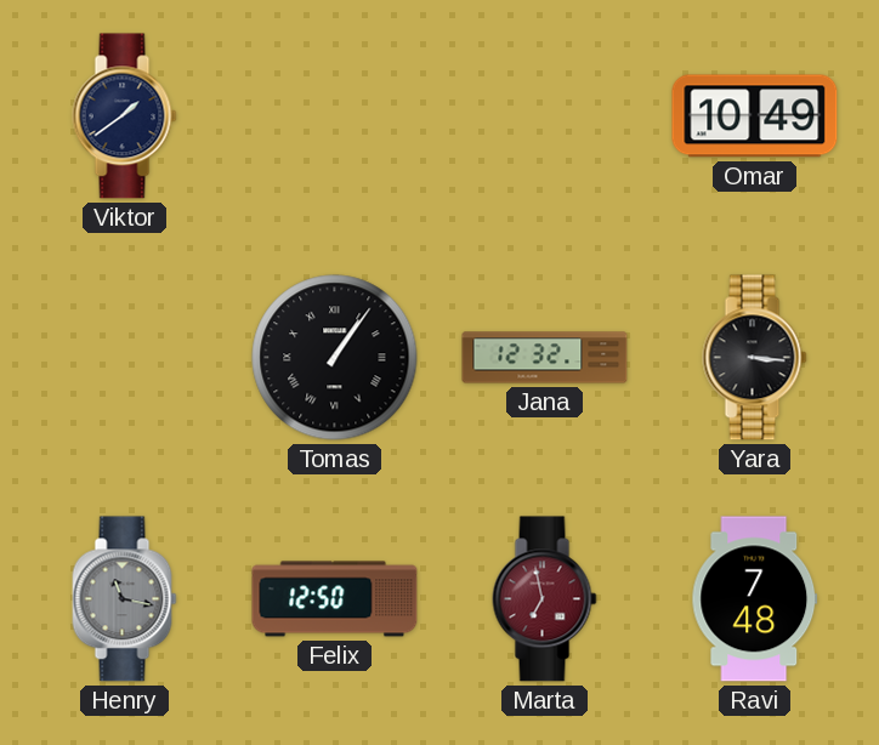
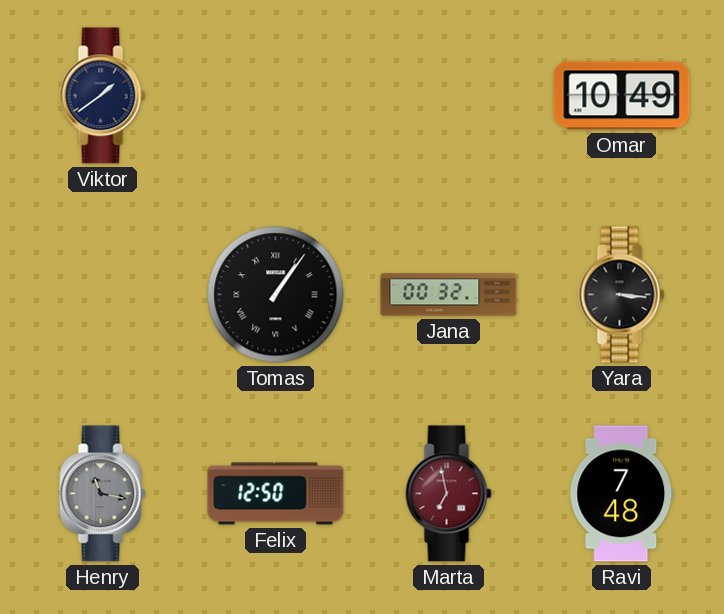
Jana: 12:32 -> 00:32
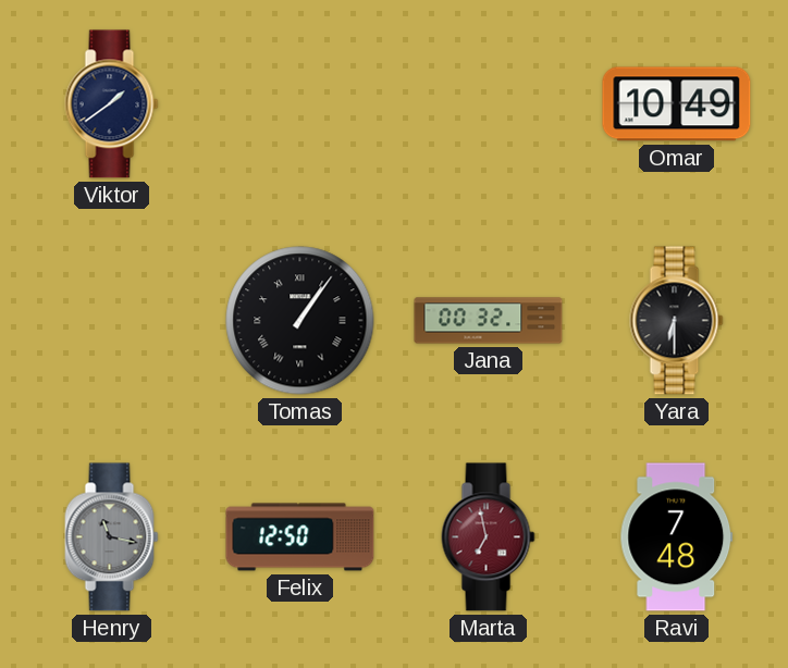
Yara: 3:16 -> 6:30
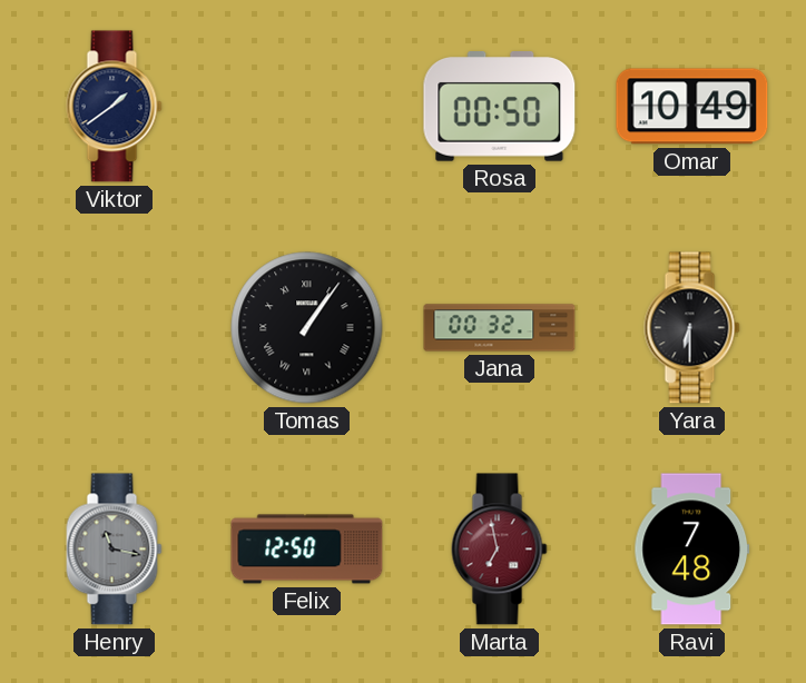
Rosa: none -> 00:50
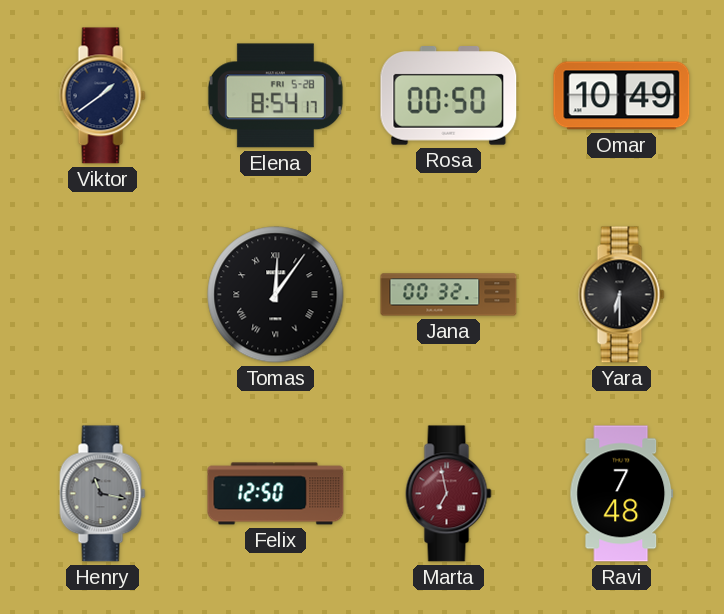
Elena: none -> 8:54
Tomas: 1:06 -> 12:06
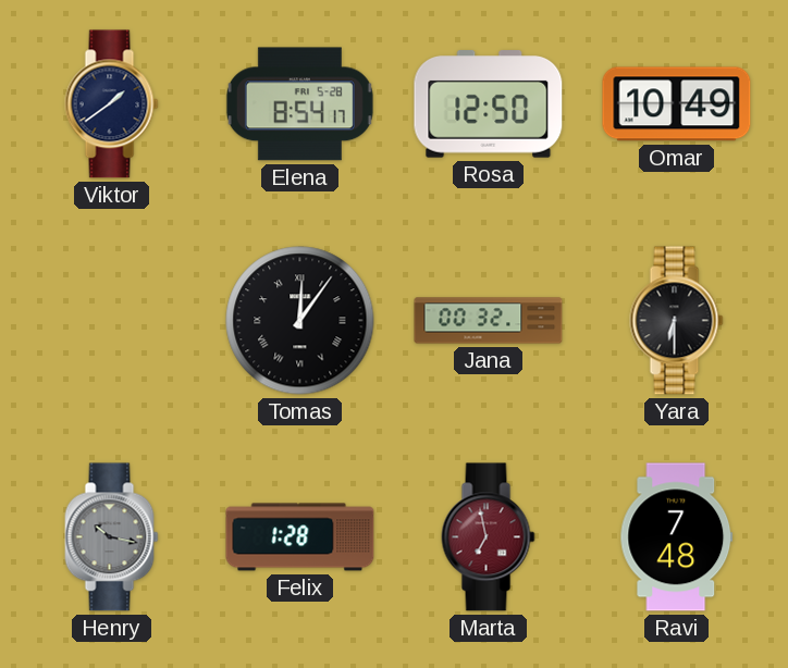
Rosa: 00:50 -> 12:50
Henry: 11:17 -> 10:17
Felix: 12:50 -> 1:28
